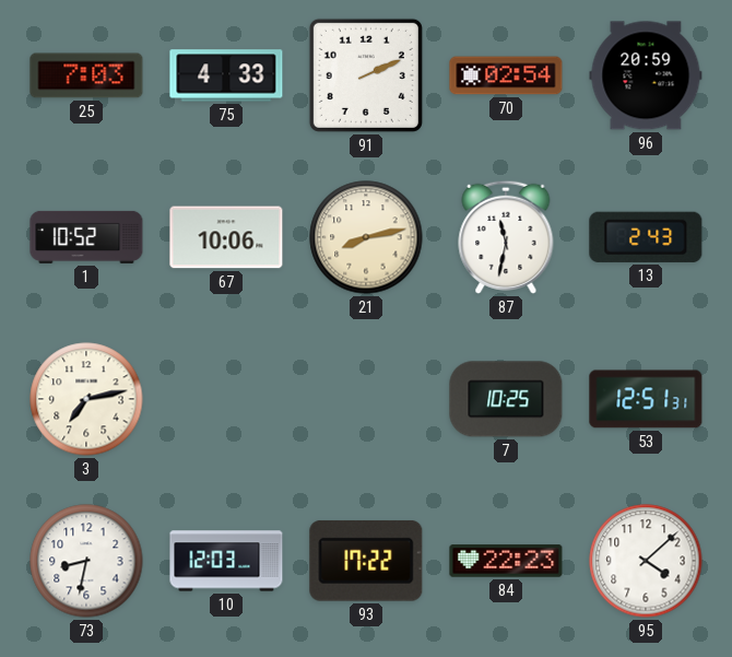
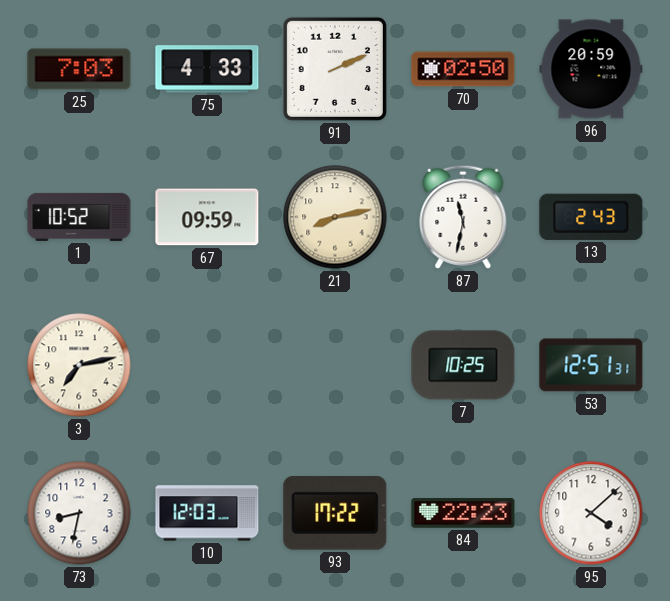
70: 02:54 -> 02:50
67: 10:06 -> 09:59
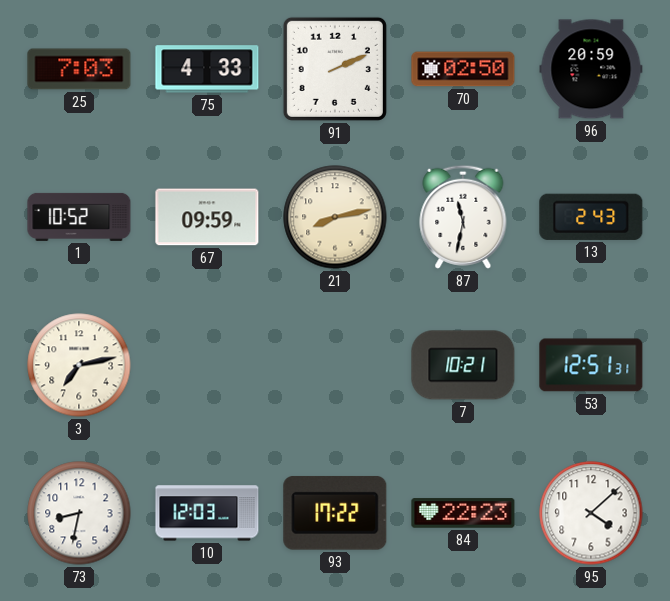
7: 10:25 -> 10:21
